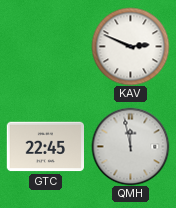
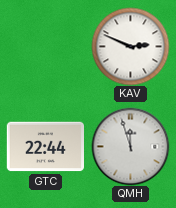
GTC: 22:45 -> 22:44
QMH: 11:58 -> 11:57
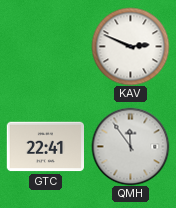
GTC: 22:44 -> 22:41
QMH: 11:57 -> 11:54
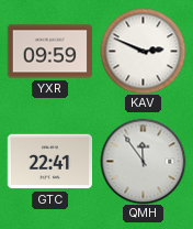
YXR: none -> 09:59
